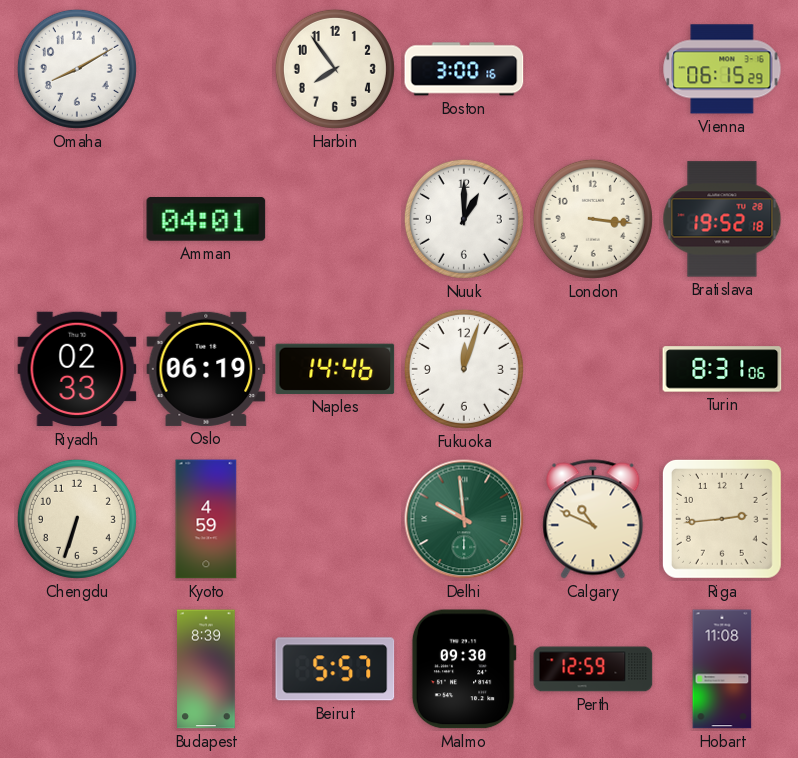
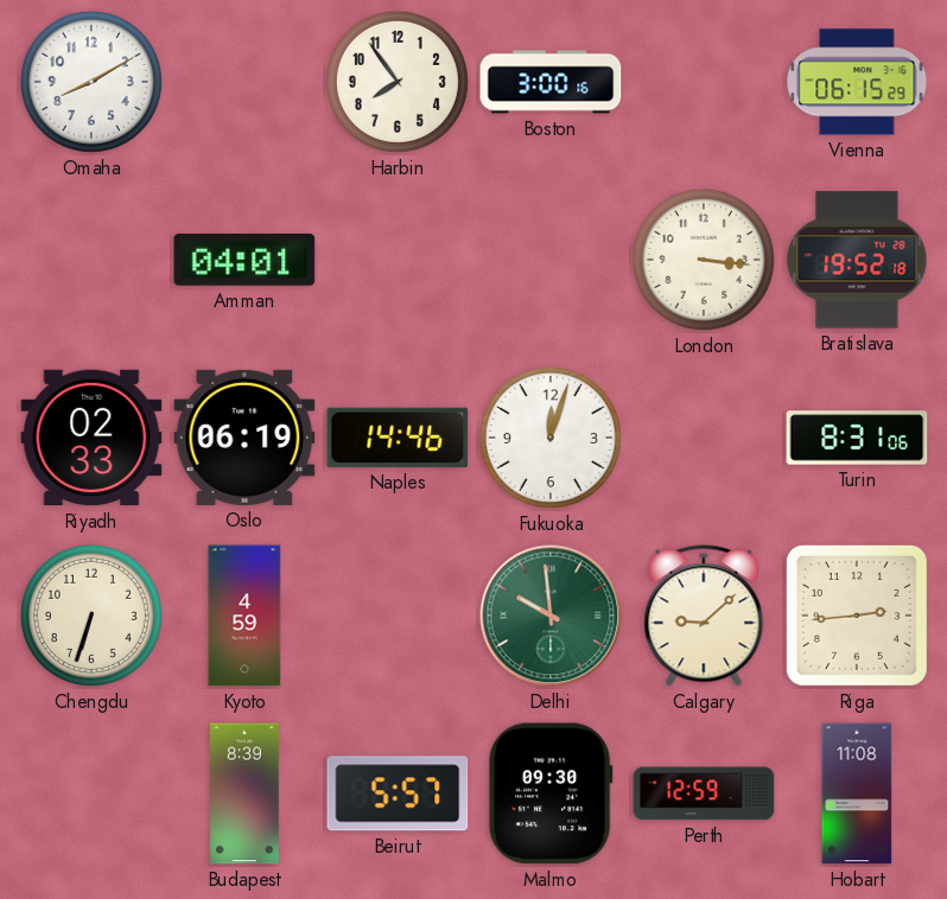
Nuuk: 1:00 -> none
Calgary: 10:49 -> 9:08
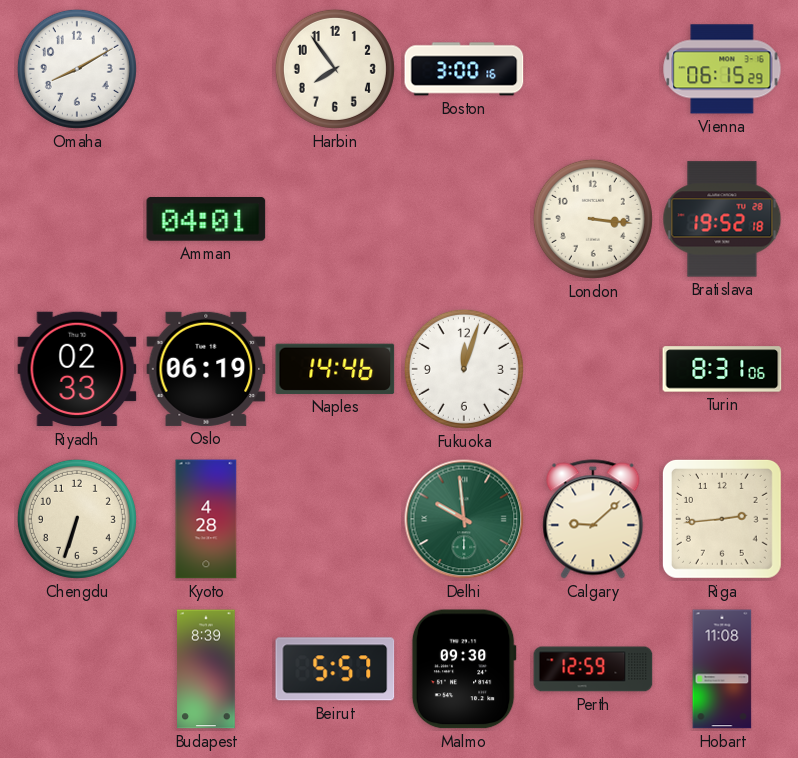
Kyoto: 4:59 -> 4:28
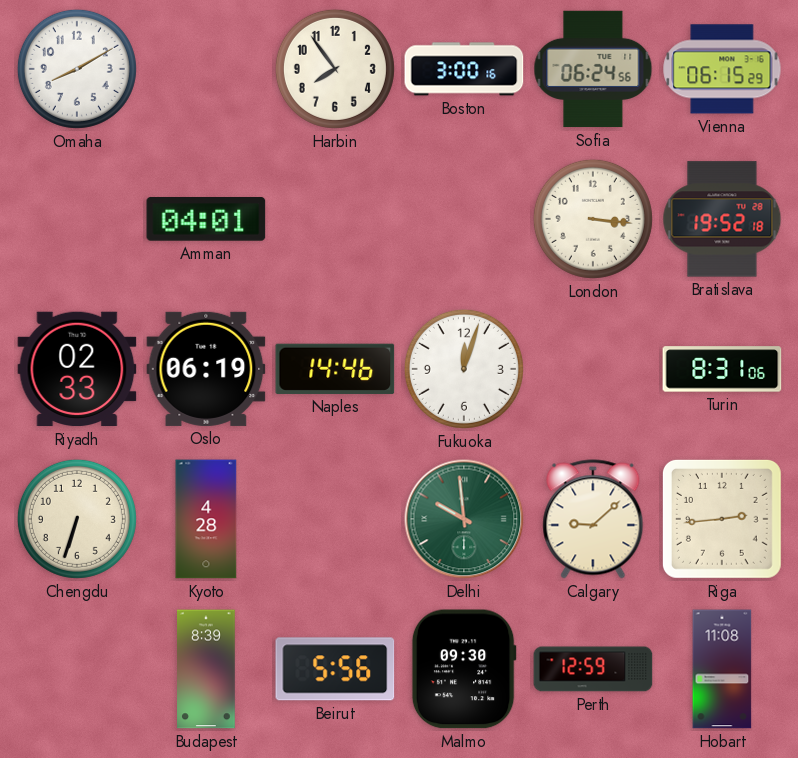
Sofia: none -> 06:24
Beirut: 5:57 -> 5:56
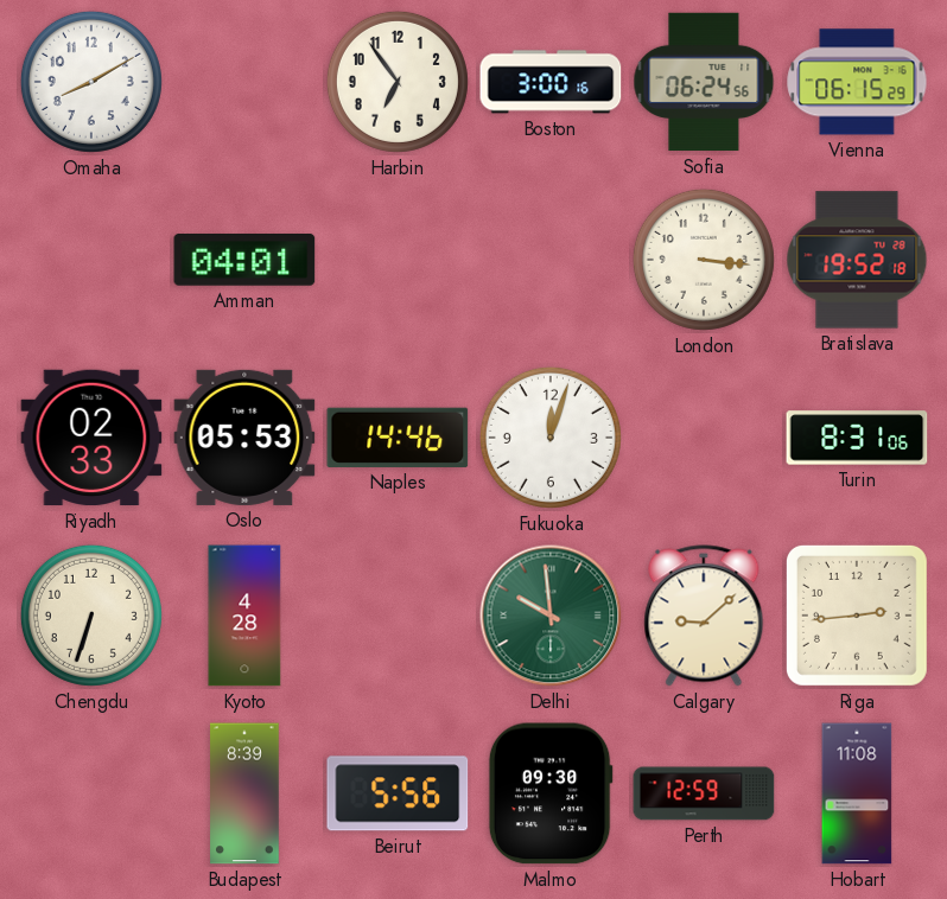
Harbin: 7:54 -> 6:54
Oslo: 06:19 -> 05:53
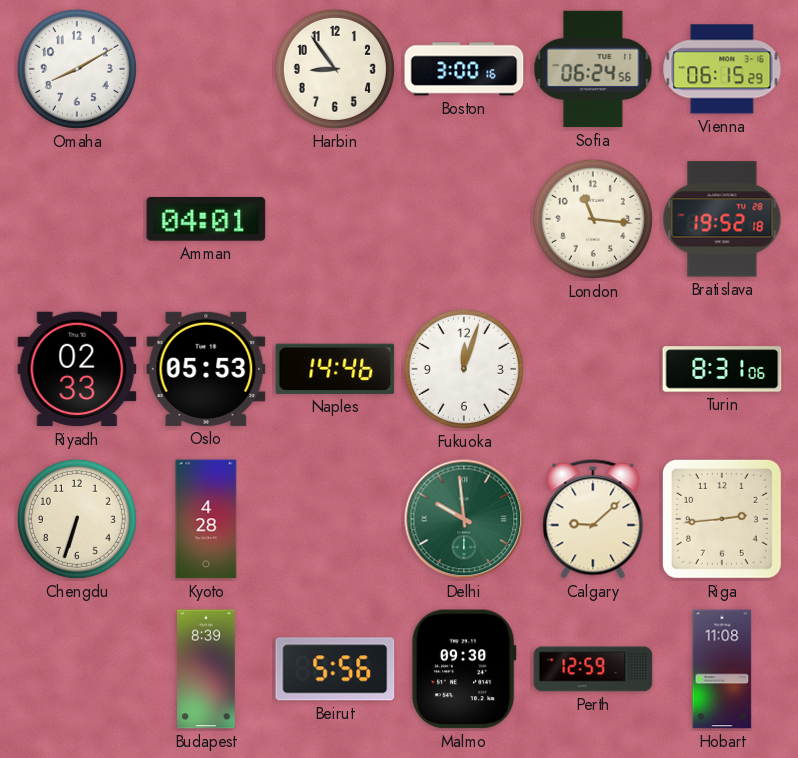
Harbin: 6:54 -> 8:54
London: 3:16 -> 11:16
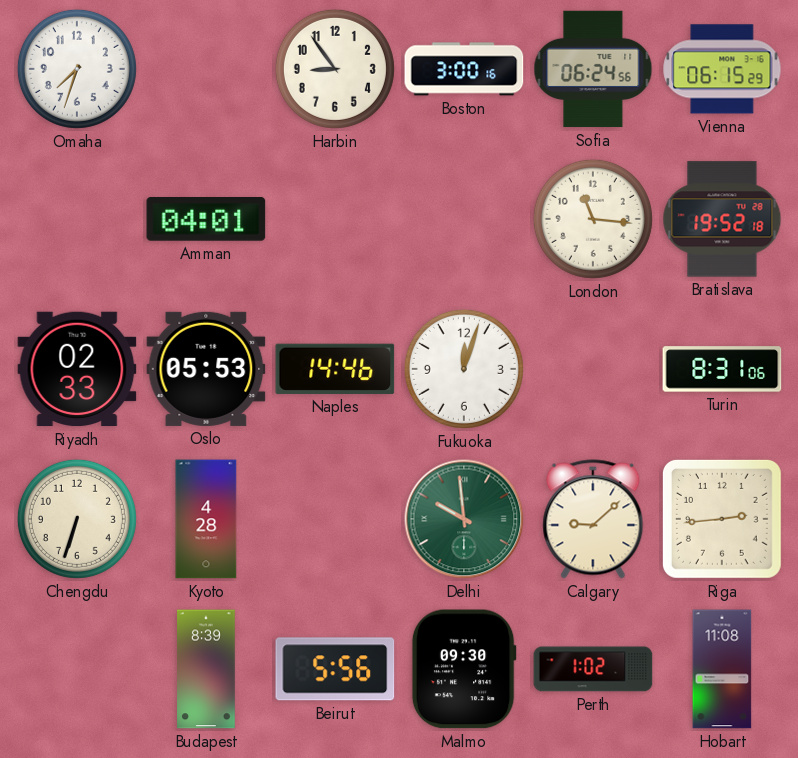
Omaha: 8:10 -> 7:33
Perth: 12:59 -> 1:02
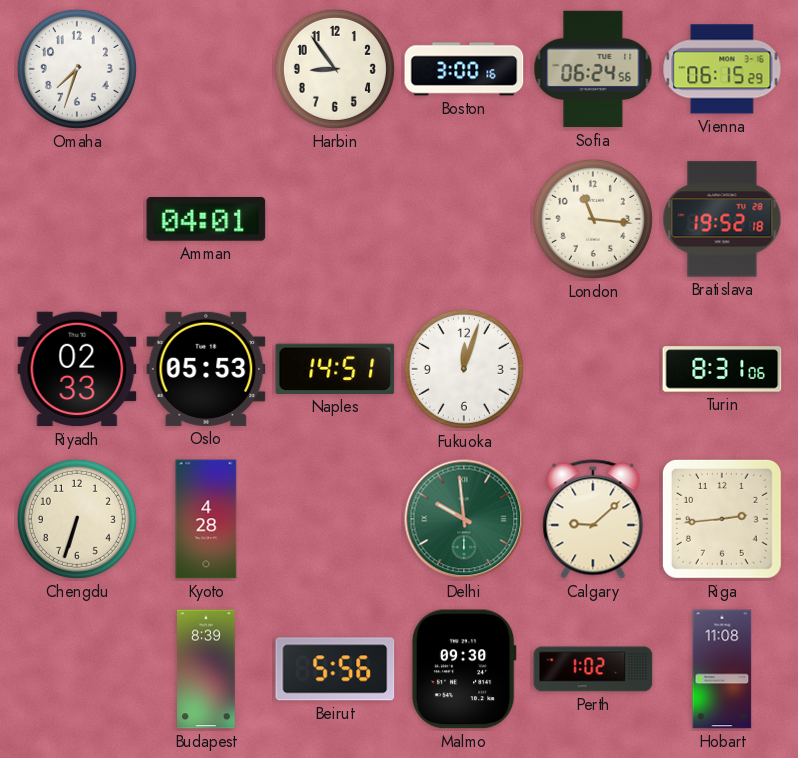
Naples: 14:46 -> 14:51
